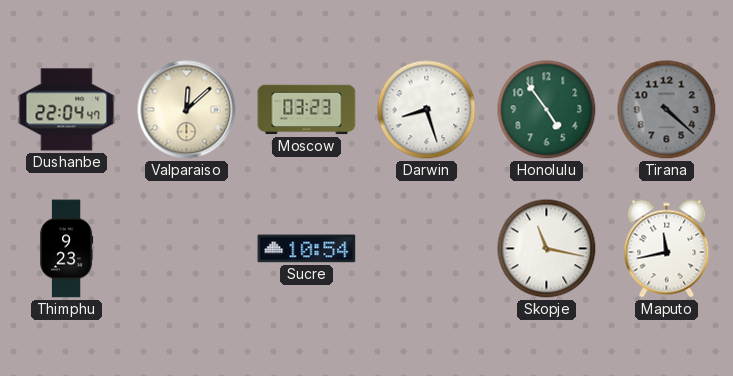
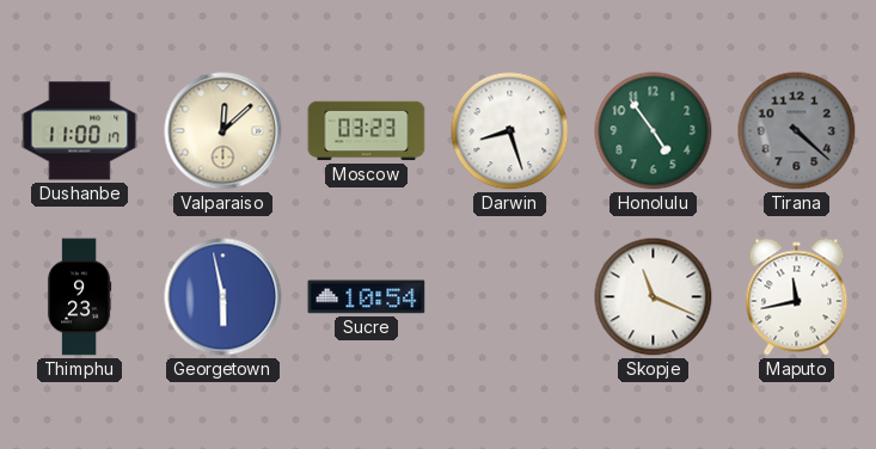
Dushanbe: 22:04 -> 11:00
Georgetown: none -> 5:58
Skopje: 11:17 -> 11:19
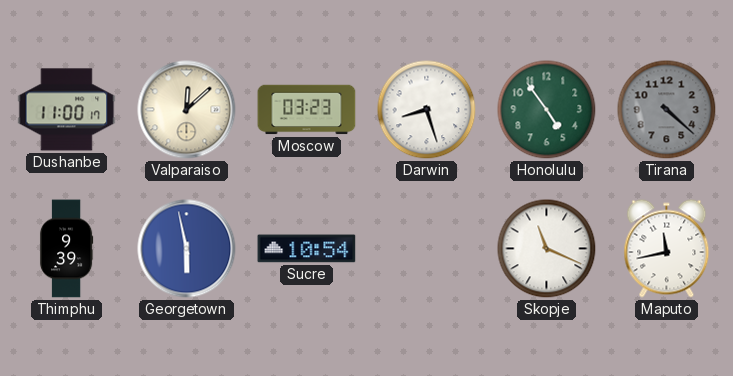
Thimphu: 9:23 -> 9:39
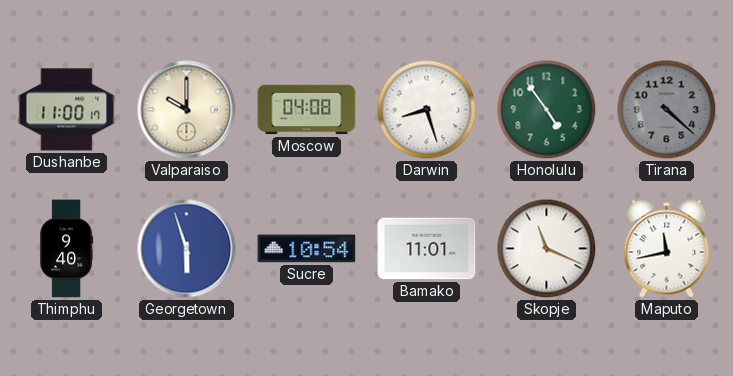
Valparaiso: 12:08 -> 10:00
Moscow: 03:23 -> 04:08
Thimphu: 9:39 -> 9:40
Georgetown: 5:58 -> 5:57
Bamako: none -> 11:01
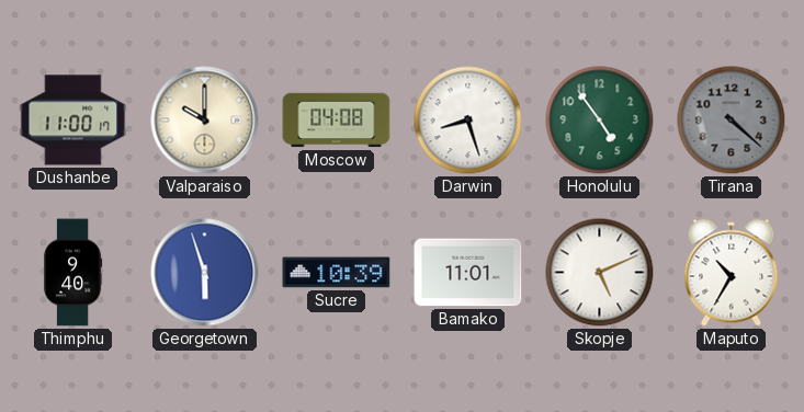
Sucre: 10:54 -> 10:39
Skopje: 11:19 -> 5:11
Maputo: 11:43 -> 10:35
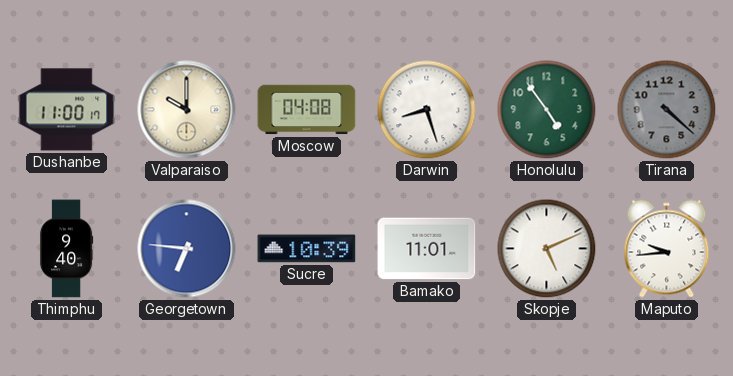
Georgetown: 5:57 -> 6:46
Maputo: 10:35 -> 9:44
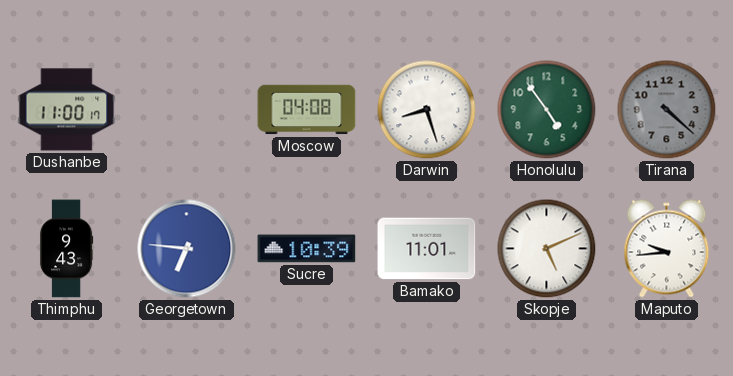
Valparaiso: 10:00 -> none
Thimphu: 9:40 -> 9:43
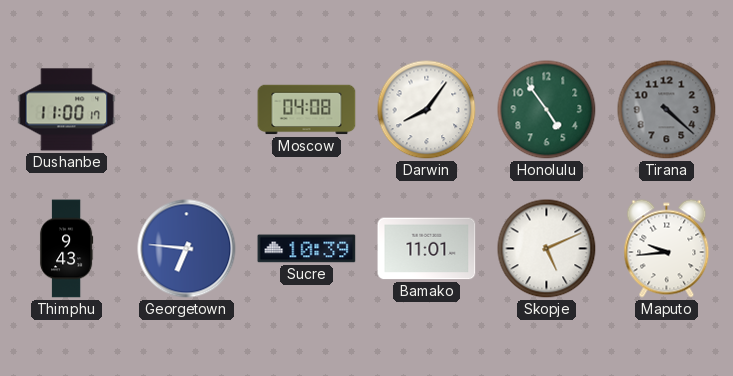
Darwin: 8:27 -> 8:06
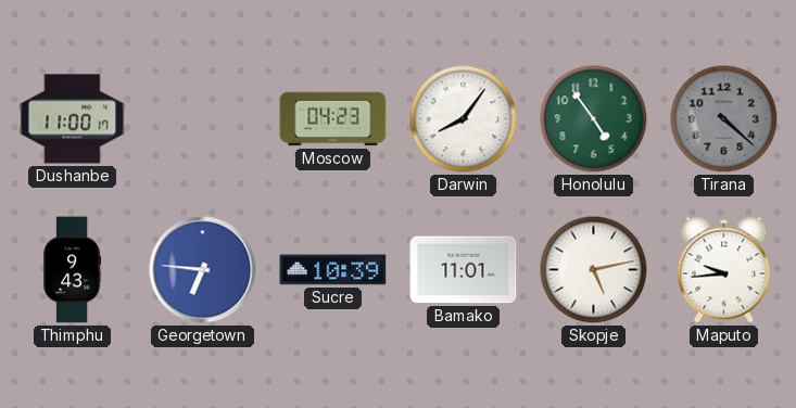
Moscow: 04:08 -> 04:23
Skopje: 5:11 -> 5:13
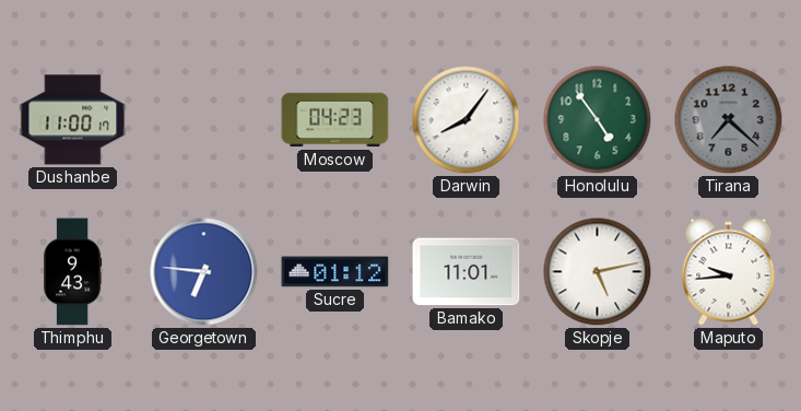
Tirana: 4:22 -> 7:22
Sucre: 10:39 -> 01:12
